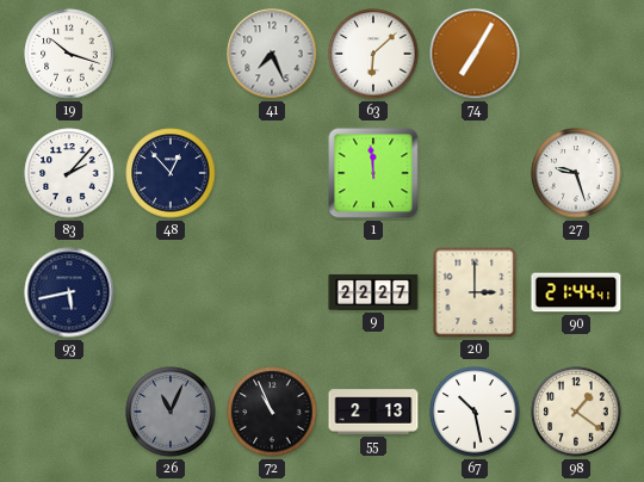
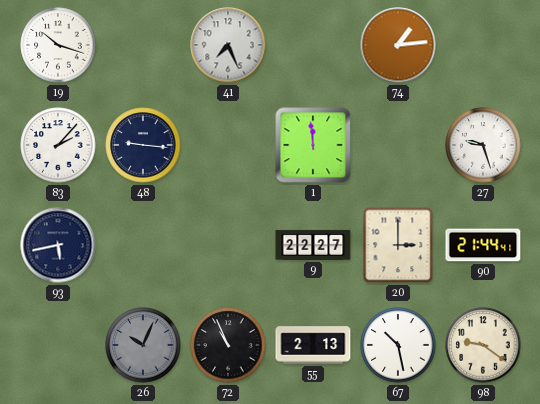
63: 6:08 -> none
74: 7:05 -> 1:14
48: 12:53 -> 9:16
26: 11:04 -> 10:04
98: 1:21 -> 9:21
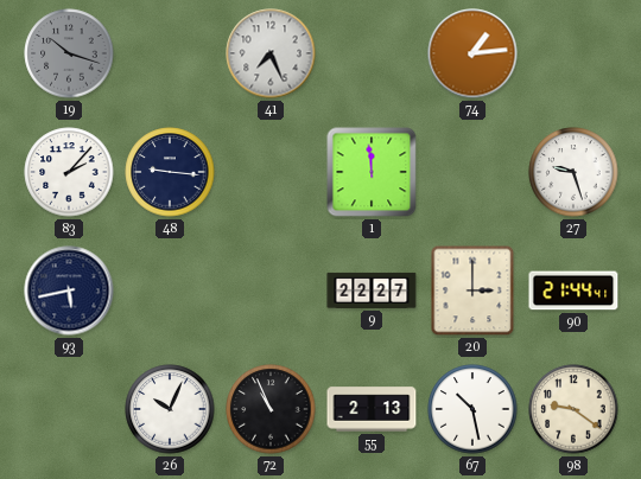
19 dial: white -> grey
26 dial: grey -> white
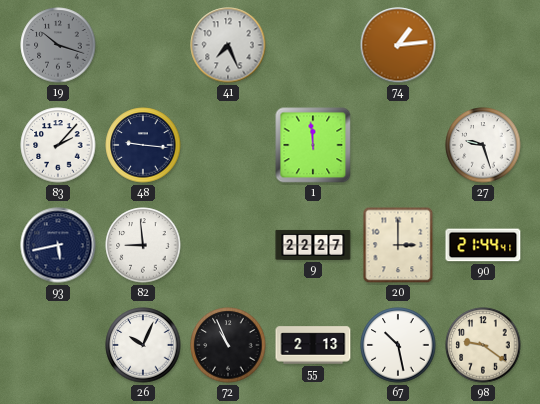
82: none -> 8:59
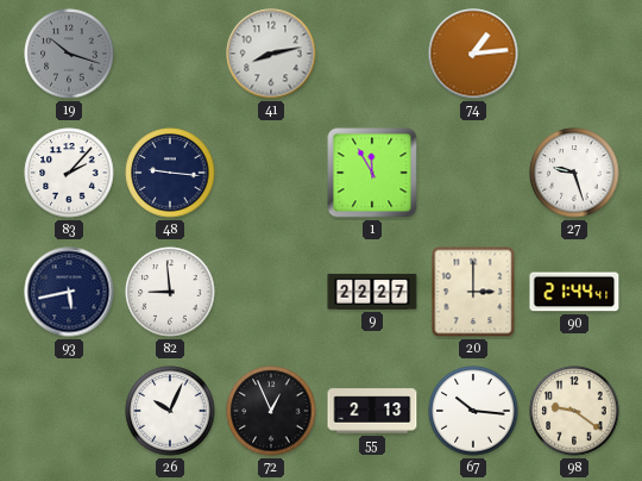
41: 7:26 -> 8:13
1: 11:59 -> 11:55
72: 10:56 -> 12:56
67: 10:28 -> 10:16
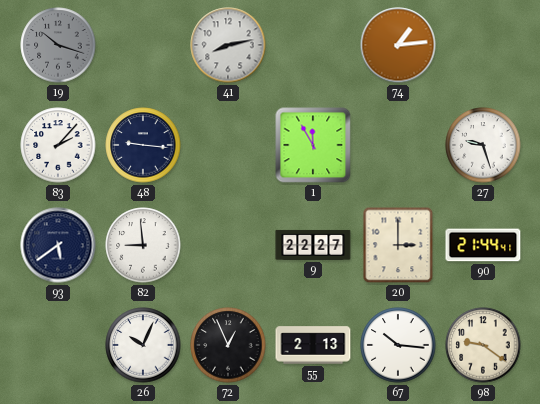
93: 5:43 -> 5:39
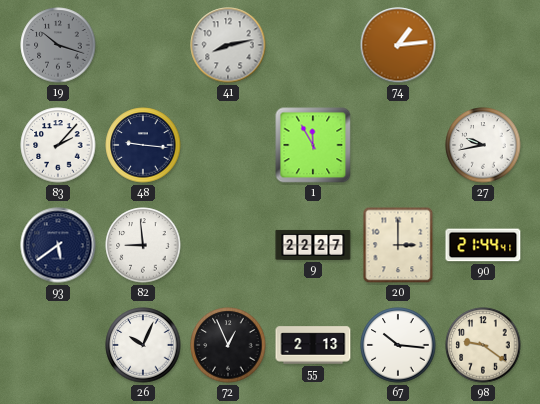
27: 9:27 -> 9:43
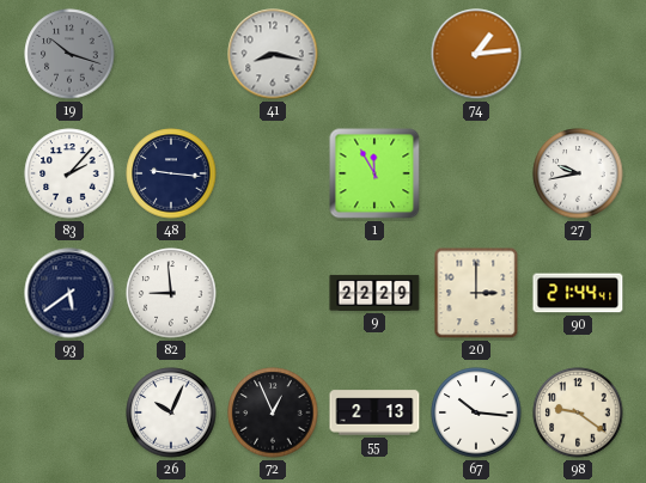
41: 8:13 -> 8:17
9: 22:27 -> 22:29
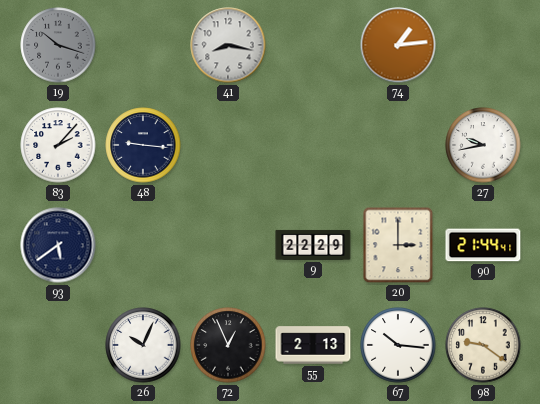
1: 11:55 -> none
82: 8:59 -> none
